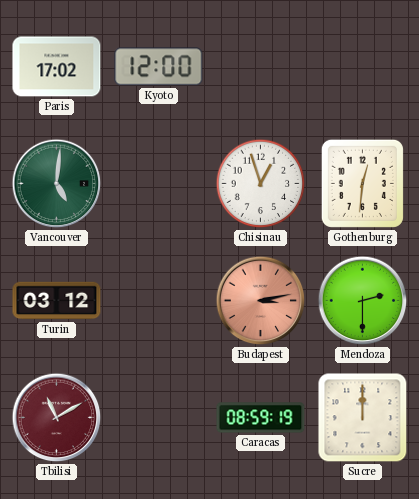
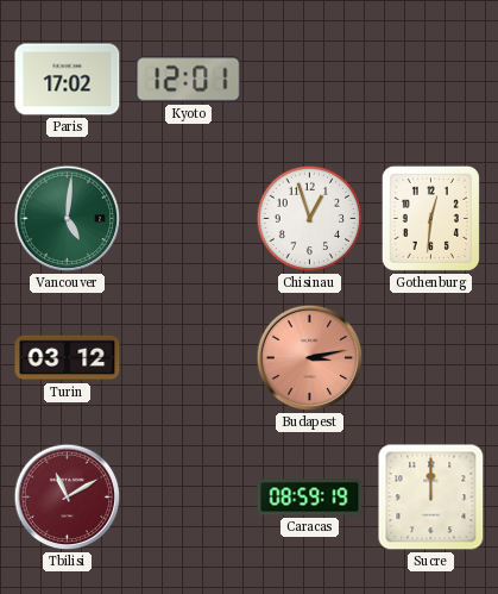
Kyoto: 12:00 -> 12:01
Mendoza: 2:30 -> none
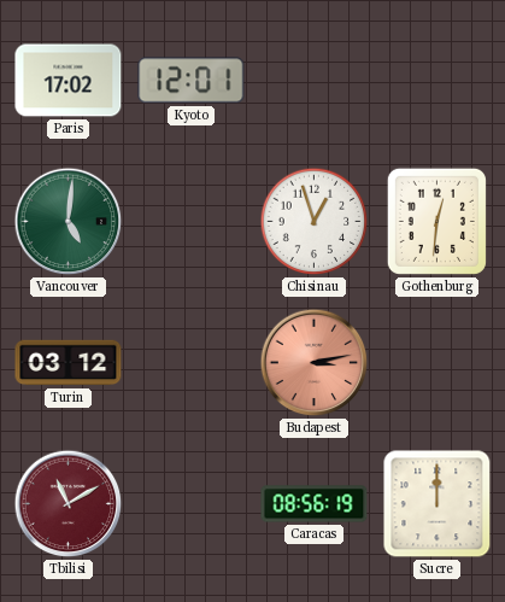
Caracas: 08:59 -> 08:56
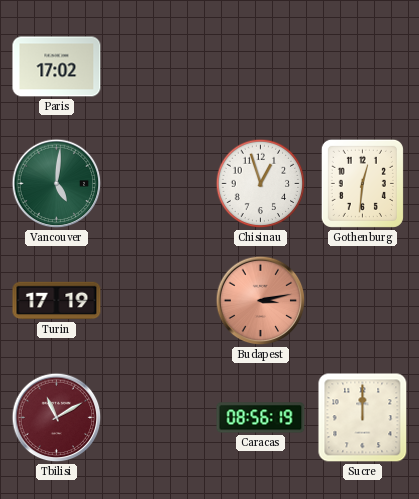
Kyoto: 12:01 -> none
Turin: 03:12 -> 17:19
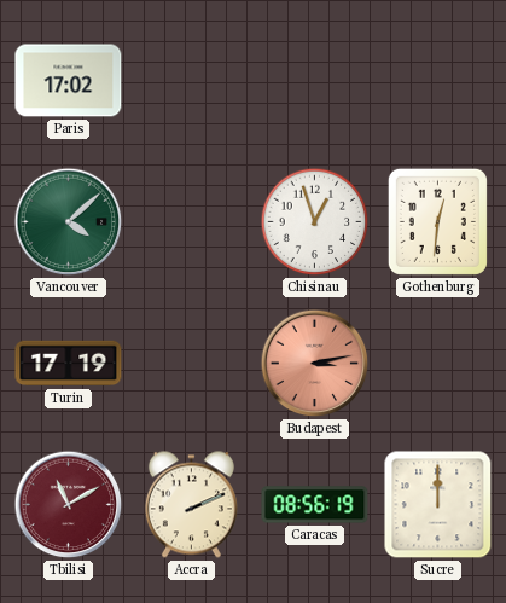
Vancouver: 5:01 -> 4:08
Accra: none -> 2:11
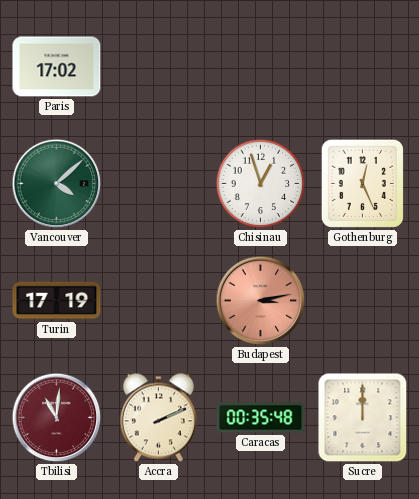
Gothenburg: 12:31 -> 12:26
Tbilisi: 11:10 -> 11:01
Caracas: 08:56 -> 00:35
